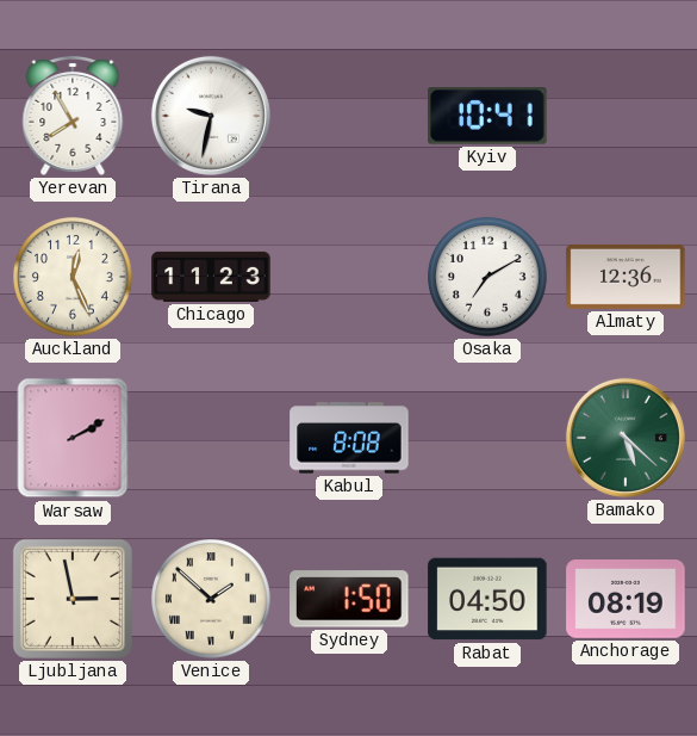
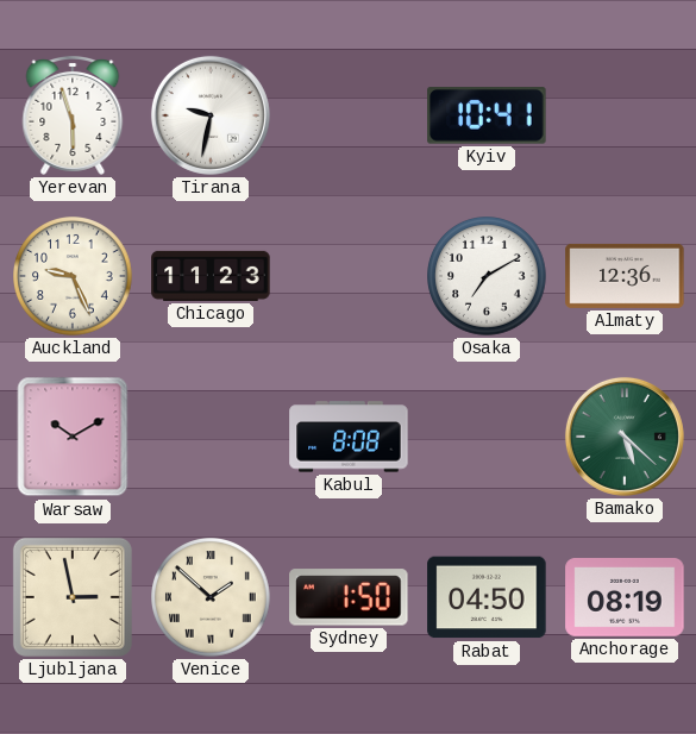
Yerevan: 7:55 -> 5:57
Auckland: 12:26 -> 9:26
Warsaw: 2:10 -> 10:10
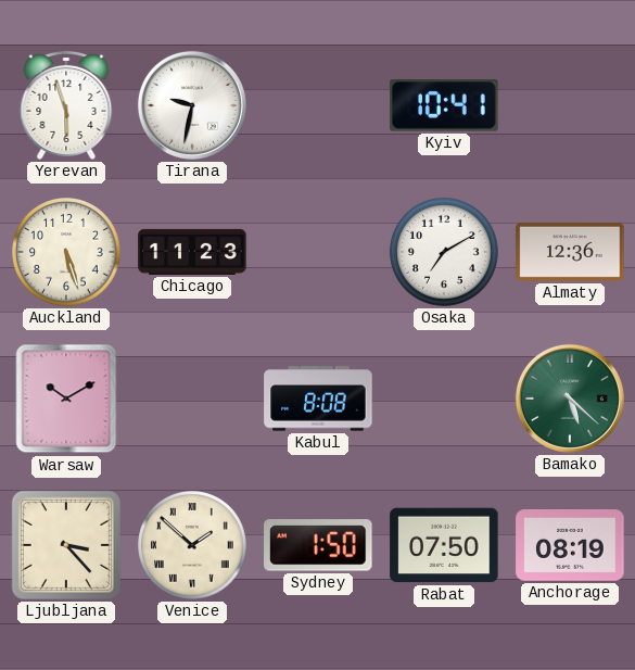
Auckland: 9:26 -> 5:27
Ljubljana: 2:58 -> 3:23
Rabat: 04:50 -> 07:50
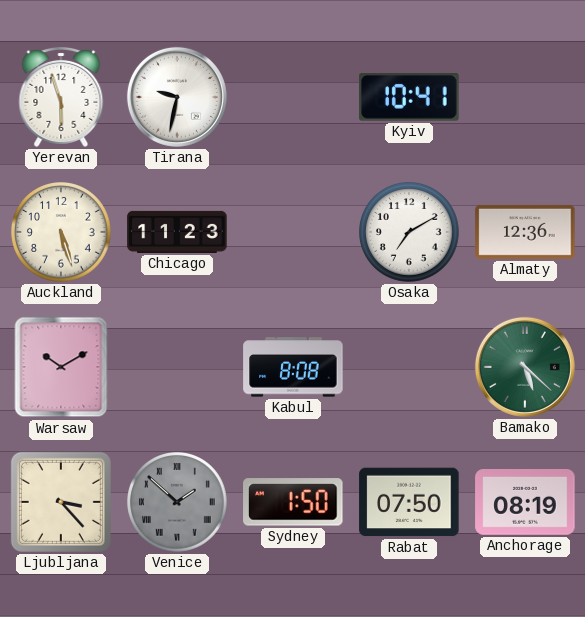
Venice dial: cream -> grey
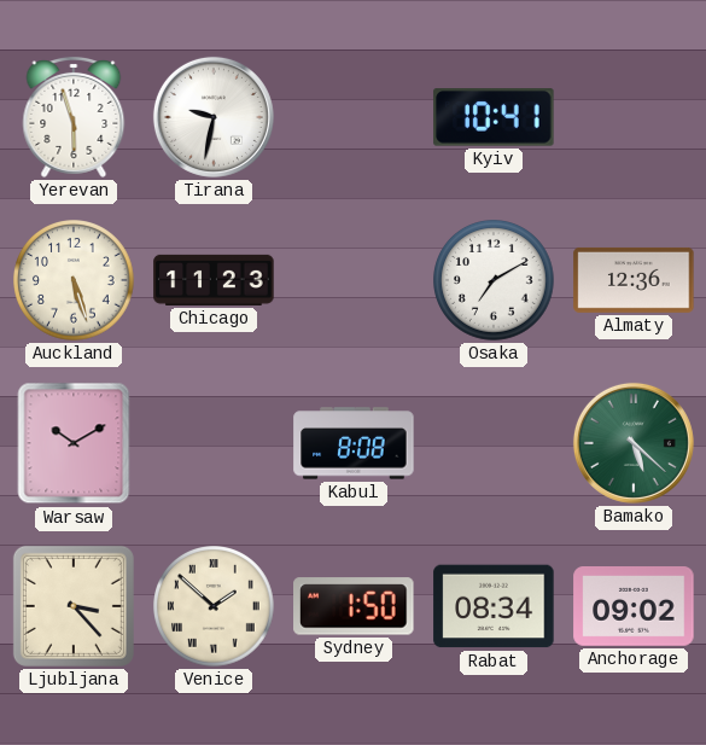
Venice dial: grey -> cream
Rabat: 07:50 -> 08:34
Anchorage: 08:19 -> 09:02
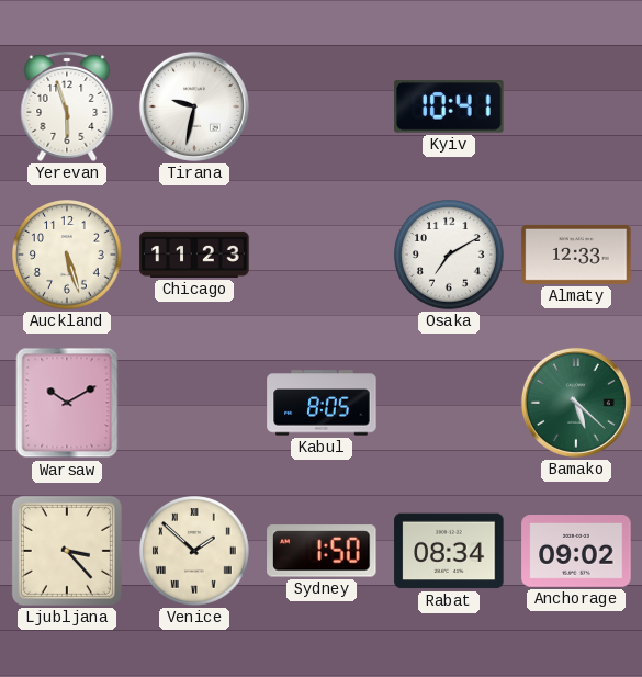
Almaty: 12:36 -> 12:33
Kabul: 8:08 -> 8:05
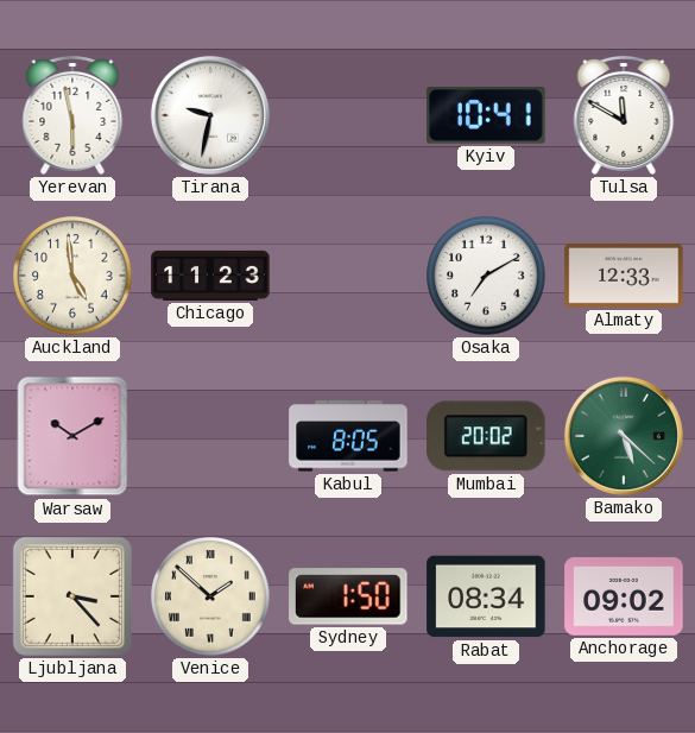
Yerevan: 5:57 -> 5:58
Tulsa: none -> 11:50
Auckland: 5:27 -> 4:59
Mumbai: none -> 20:02
